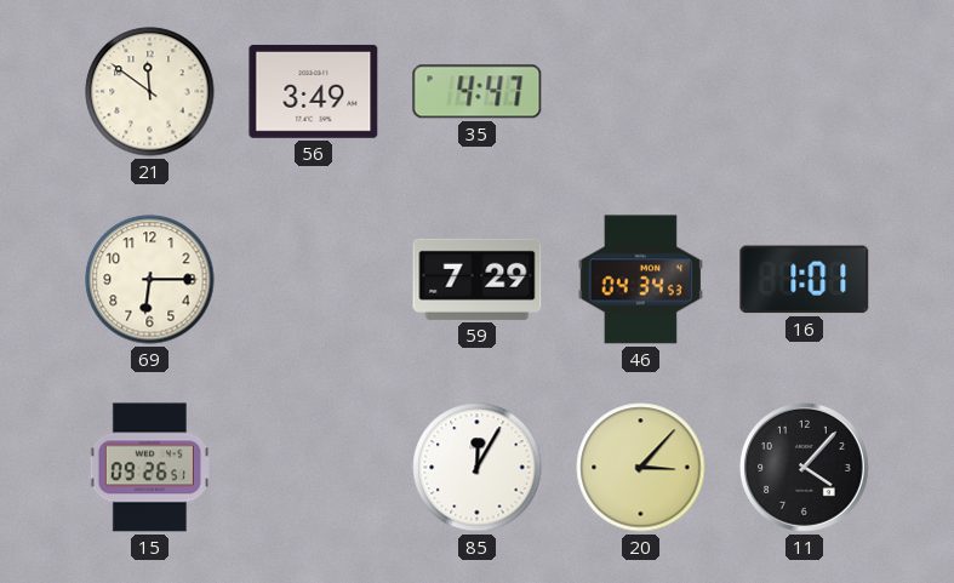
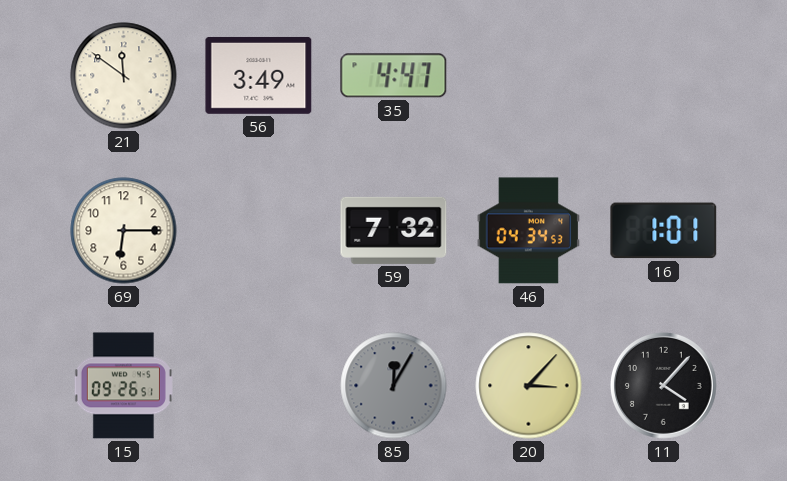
59: 7:29 -> 7:32
85 dial: white -> grey
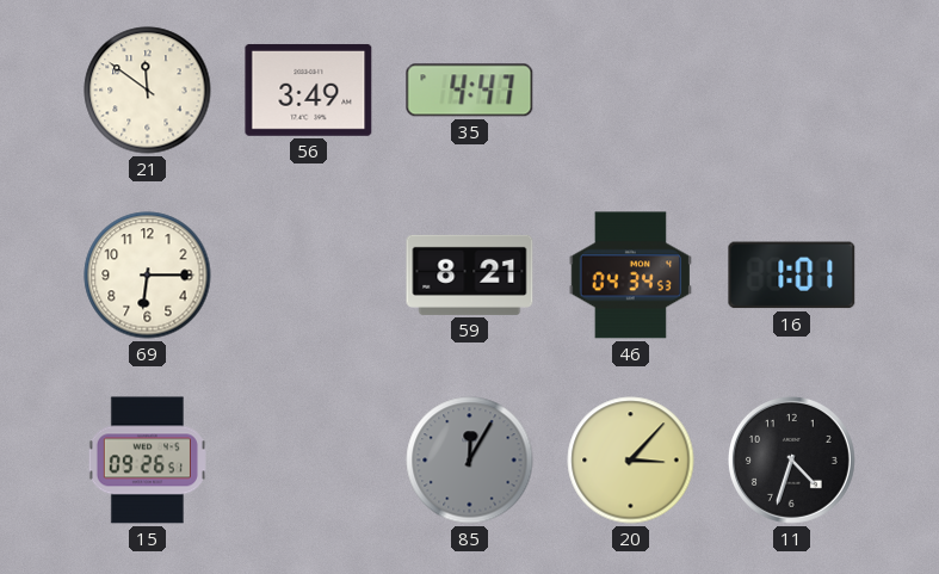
59: 7:32 -> 8:21
11: 4:07 -> 4:33
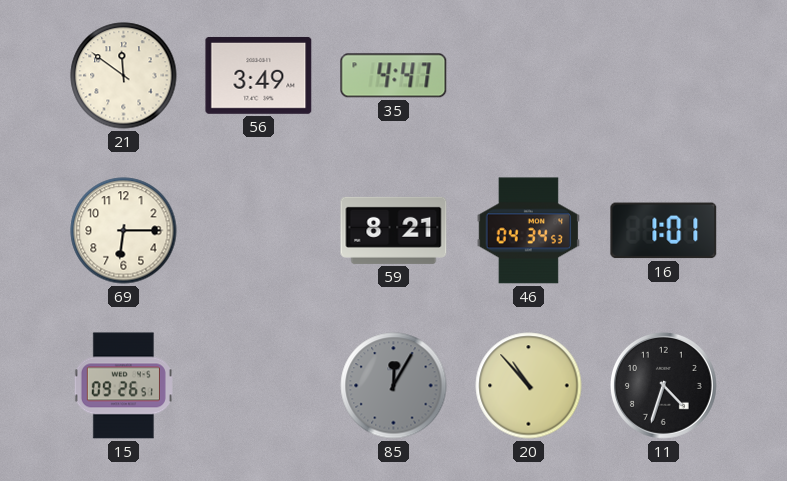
20: 3:07 -> 10:53
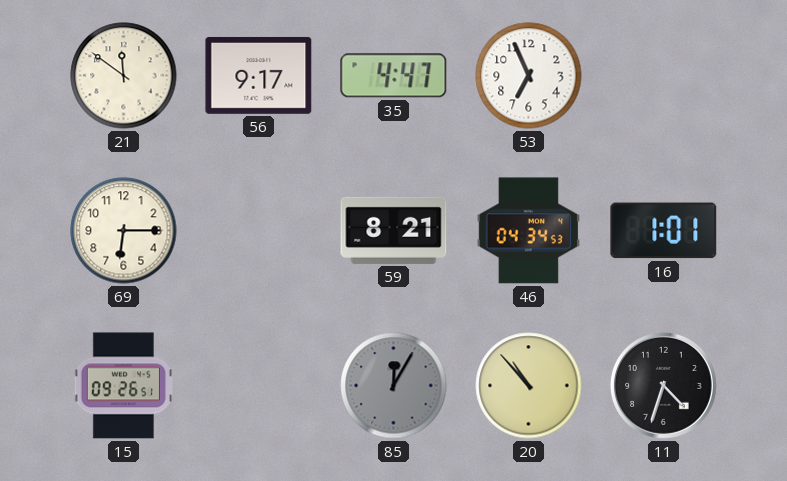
56: 3:49 -> 9:17
53: none -> 6:56
